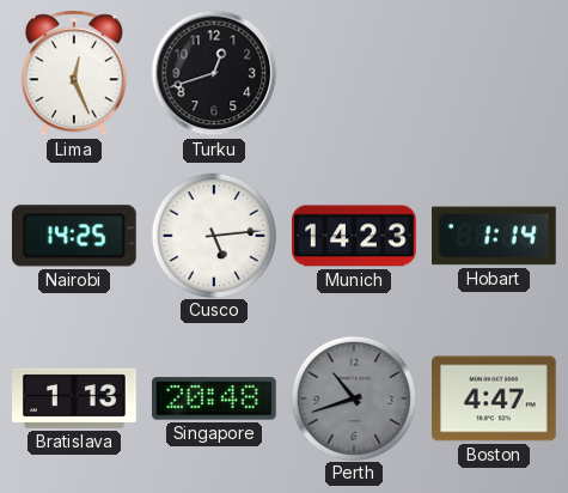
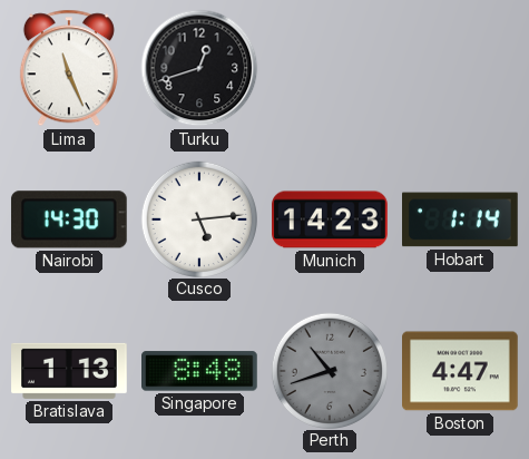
Lima: 12:26 -> 11:26
Nairobi: 14:25 -> 14:30
Singapore: 20:48 -> 8:48
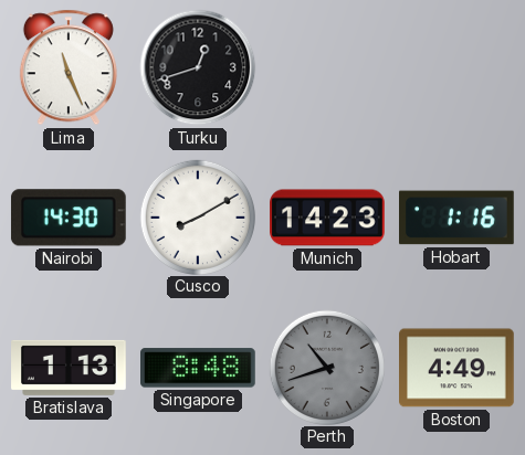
Cusco: 5:14 -> 8:10
Hobart: 1:14 -> 1:16
Boston: 4:47 -> 4:49
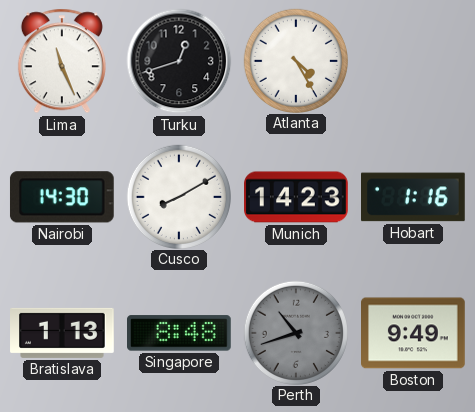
Atlanta: none -> 4:25
Boston: 4:49 -> 9:49
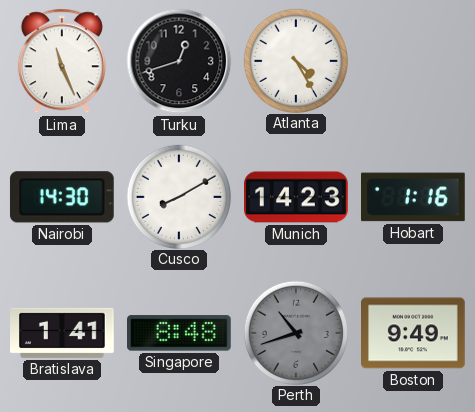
Bratislava: 1:13 -> 1:41
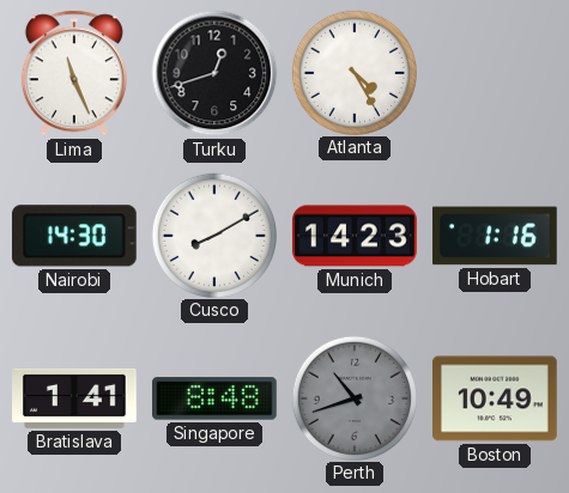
Boston: 9:49 -> 10:49
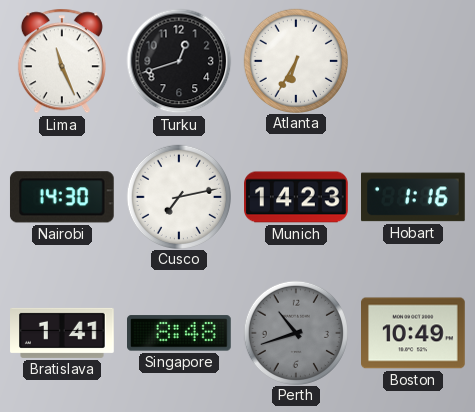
Atlanta: 4:25 -> 6:35
Cusco: 8:10 -> 7:13
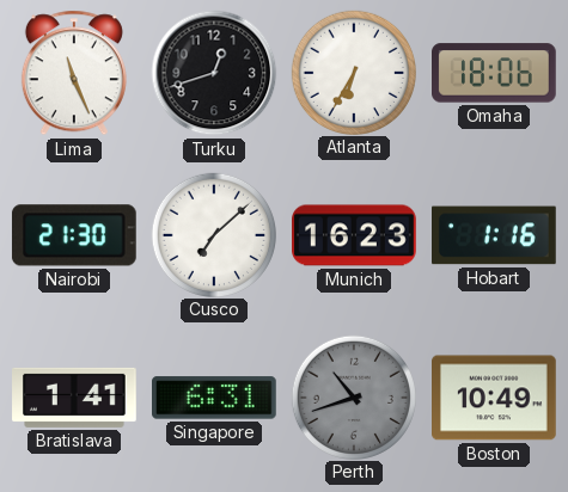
Omaha: none -> 18:06
Nairobi: 14:30 -> 21:30
Cusco: 7:13 -> 7:08
Munich: 14:23 -> 16:23
Singapore: 8:48 -> 6:31
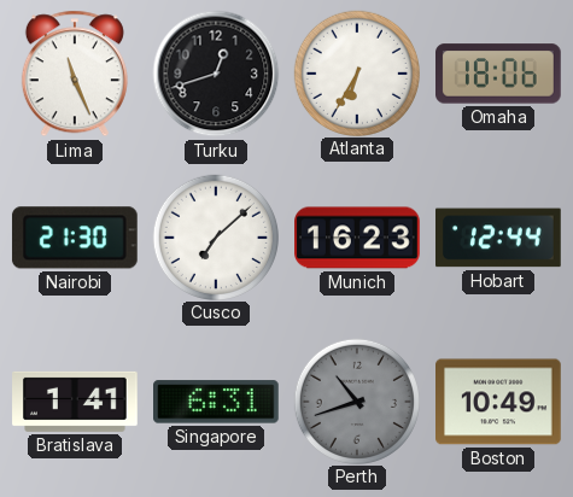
Hobart: 1:16 -> 12:44
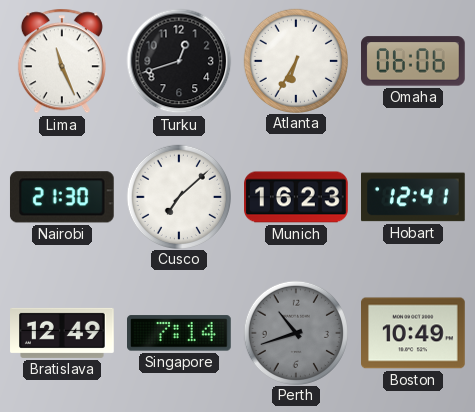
Omaha: 18:06 -> 06:06
Hobart: 12:44 -> 12:41
Bratislava: 1:41 -> 12:49
Singapore: 6:31 -> 7:14
